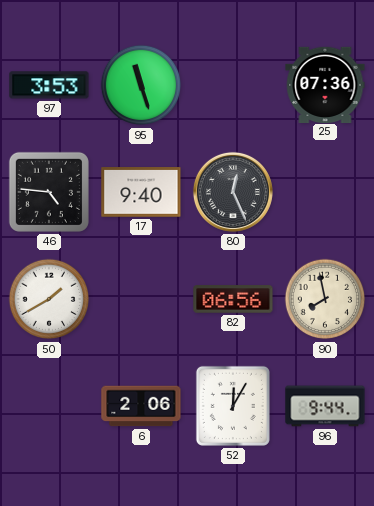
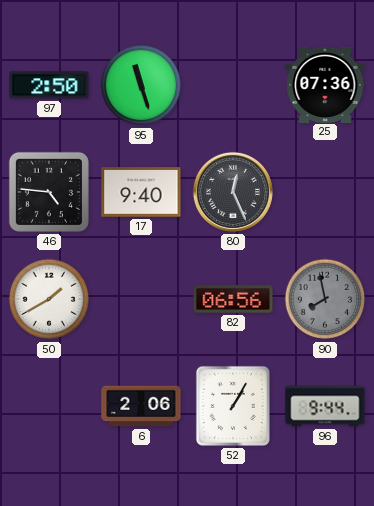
97: 3:53 -> 2:50
90 dial: cream -> grey
52: 12:05 -> 1:05
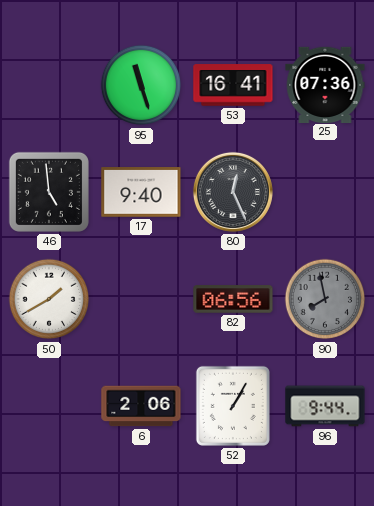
97: 2:50 -> none
53: none -> 16:41
46: 4:46 -> 4:59
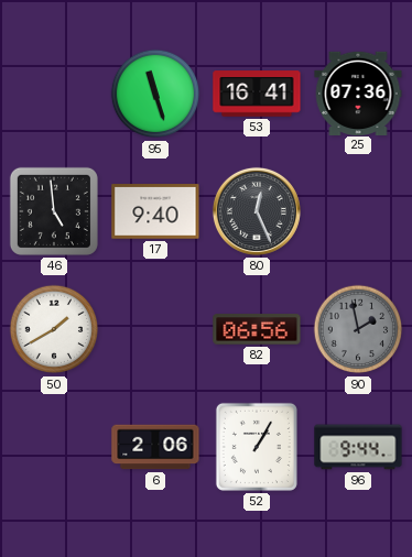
90: 7:58 -> 1:58
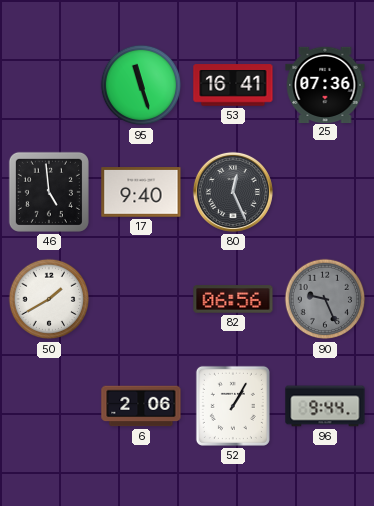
90: 1:58 -> 9:26
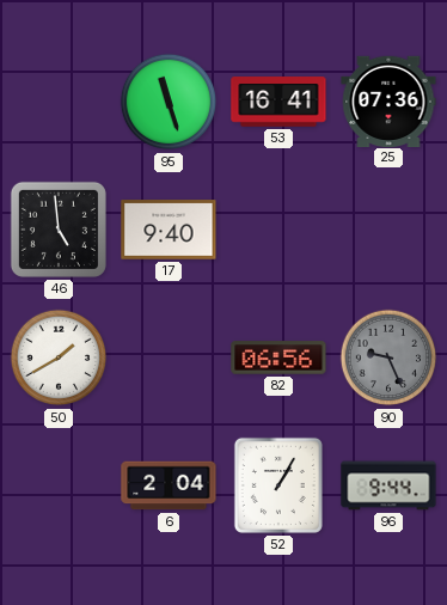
80: 12:26 -> none
6: 2:06 -> 2:04
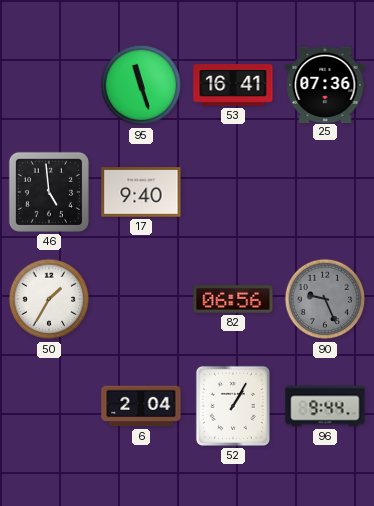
50: 1:40 -> 1:35
